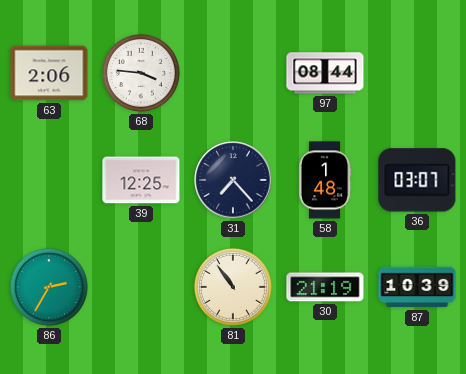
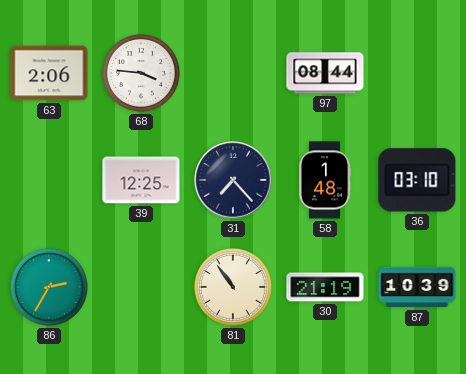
36: 03:07 -> 03:10
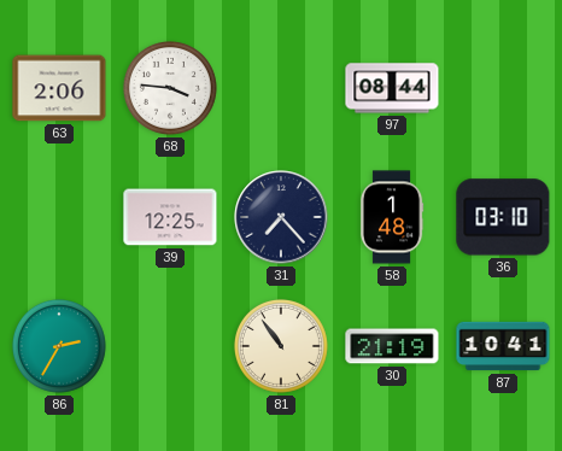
87: 10:39 -> 10:41
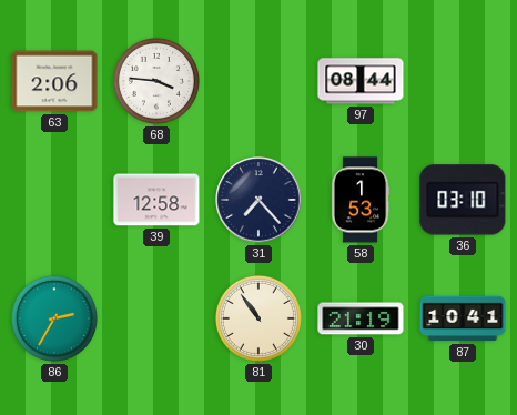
39: 12:25 -> 12:58
58: 1:48 -> 1:53
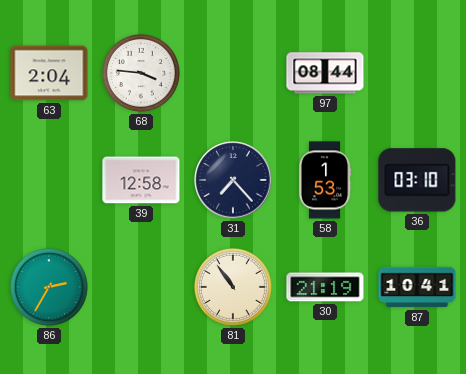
63: 2:06 -> 2:04
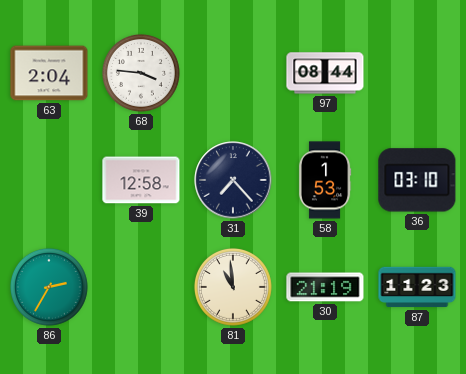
81: 10:54 -> 10:59
87: 10:41 -> 11:23
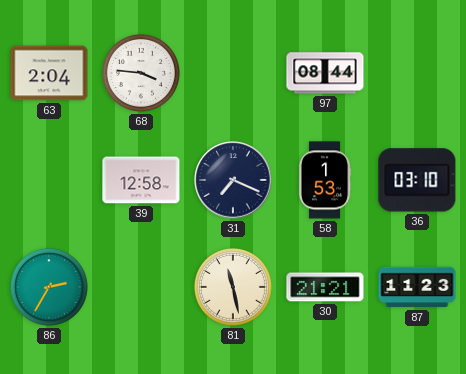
31: 7:23 -> 7:19
81: 10:59 -> 11:28
30: 21:19 -> 21:21
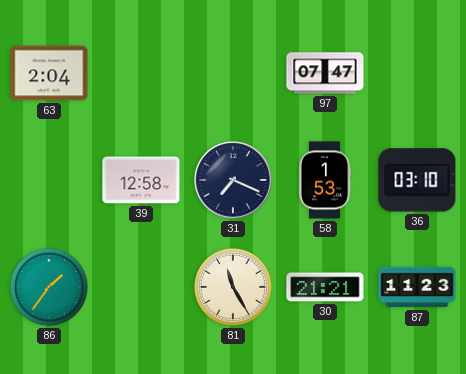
68: 3:46 -> none
97: 08:44 -> 07:47
86: 2:35 -> 1:36
81: 11:28 -> 11:25
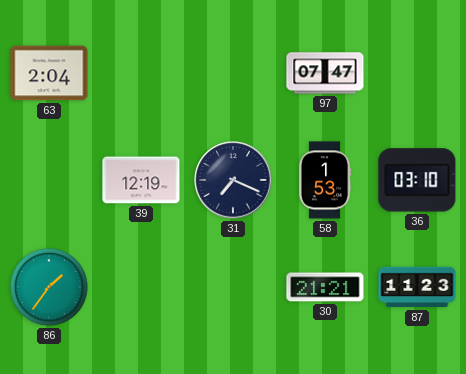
39: 12:58 -> 12:19
81: 11:25 -> none
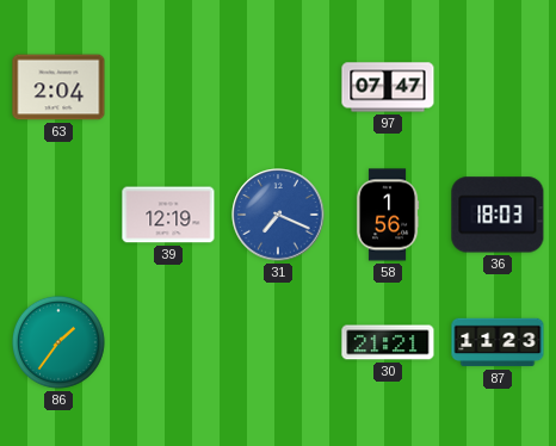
31 dial: navy -> blue
58: 1:53 -> 1:56
36: 03:10 -> 18:03
